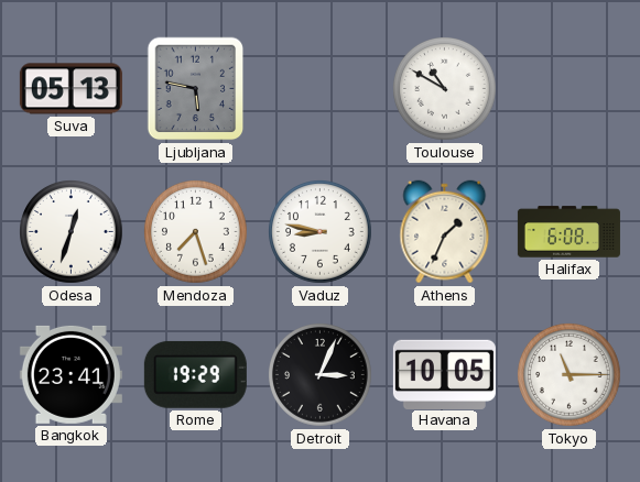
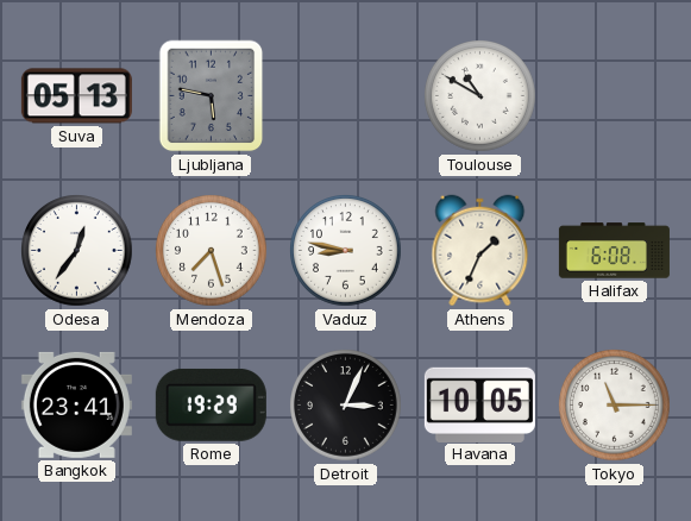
Odesa: 12:33 -> 12:36
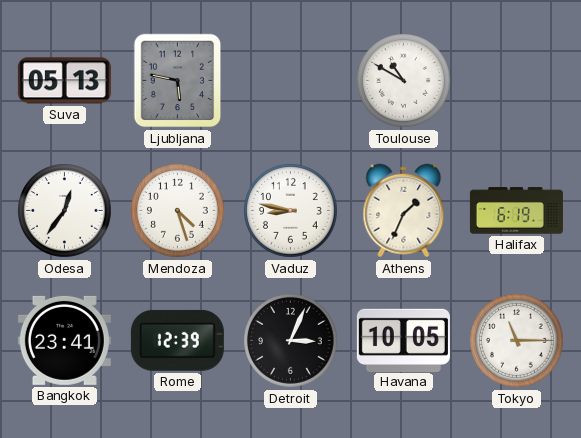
Mendoza: 7:27 -> 4:27
Halifax: 6:08 -> 6:19
Rome: 19:29 -> 12:39
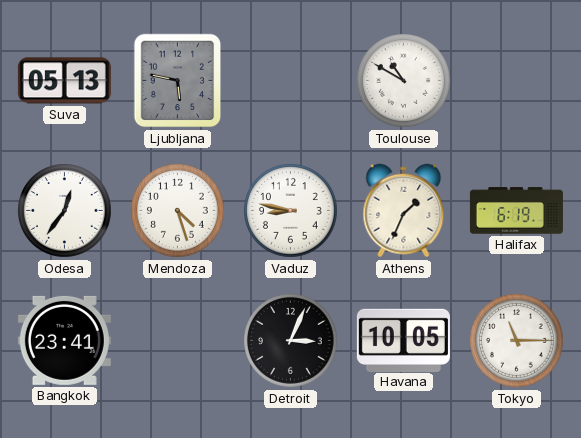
Rome: 12:39 -> none
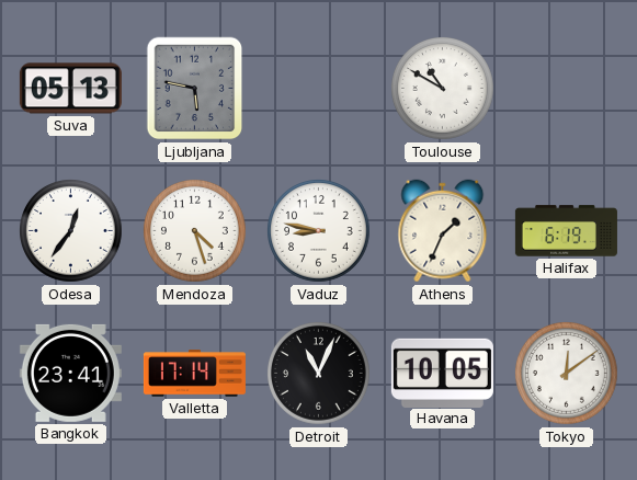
Valletta: none -> 17:14
Detroit: 3:04 -> 11:04
Tokyo: 11:15 -> 12:09
